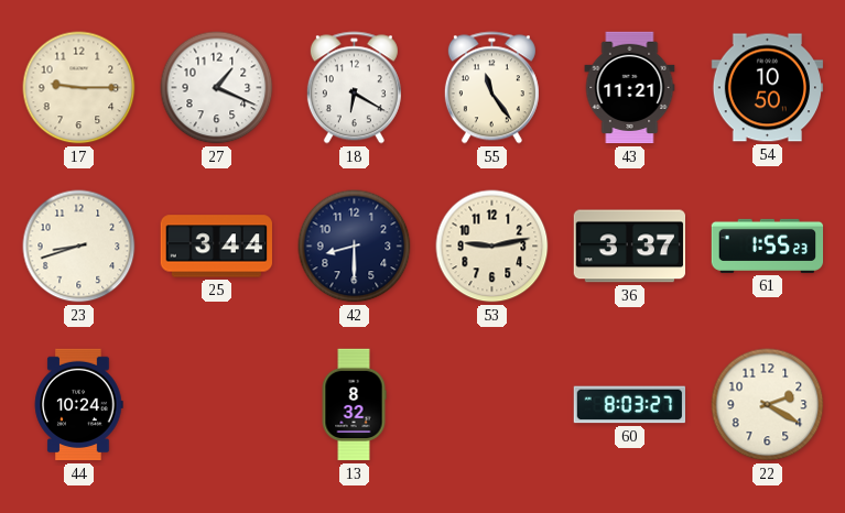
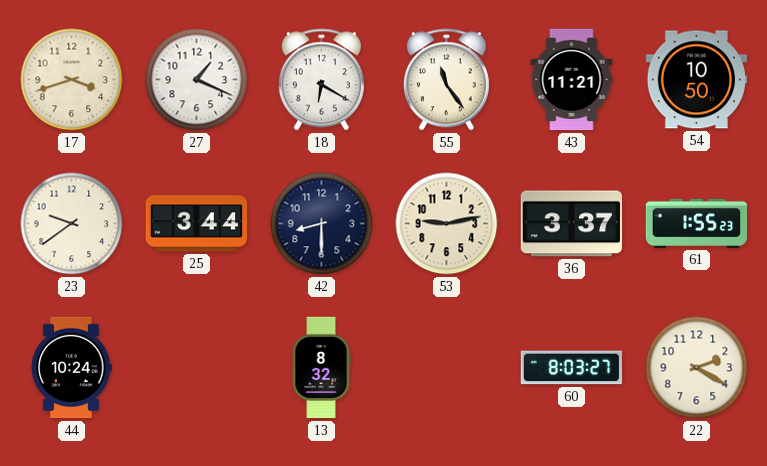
17: 9:15 -> 3:42
23: 8:42 -> 9:39
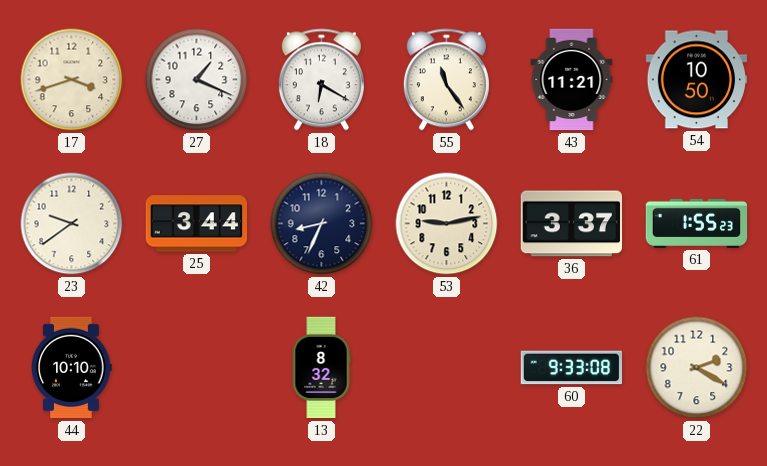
42: 8:30 -> 8:34
44: 10:24 -> 10:10
60: 8:03 -> 9:33
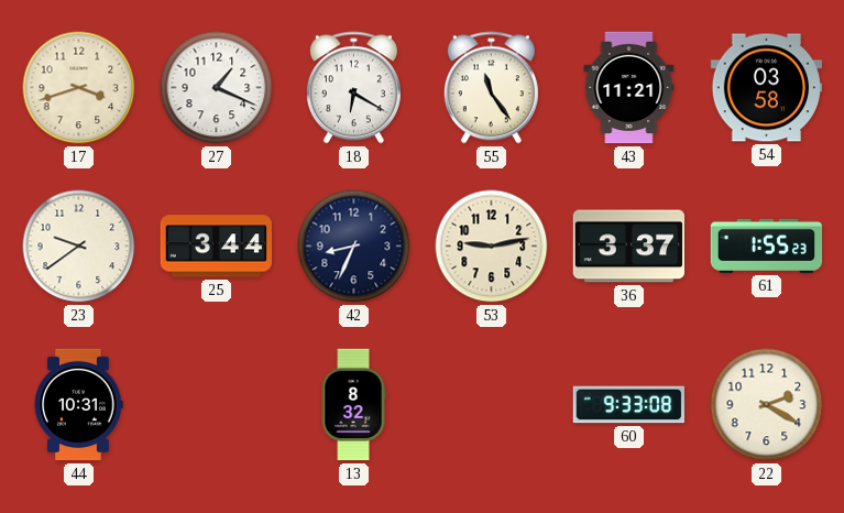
54: 10:50 -> 03:58
44: 10:10 -> 10:31
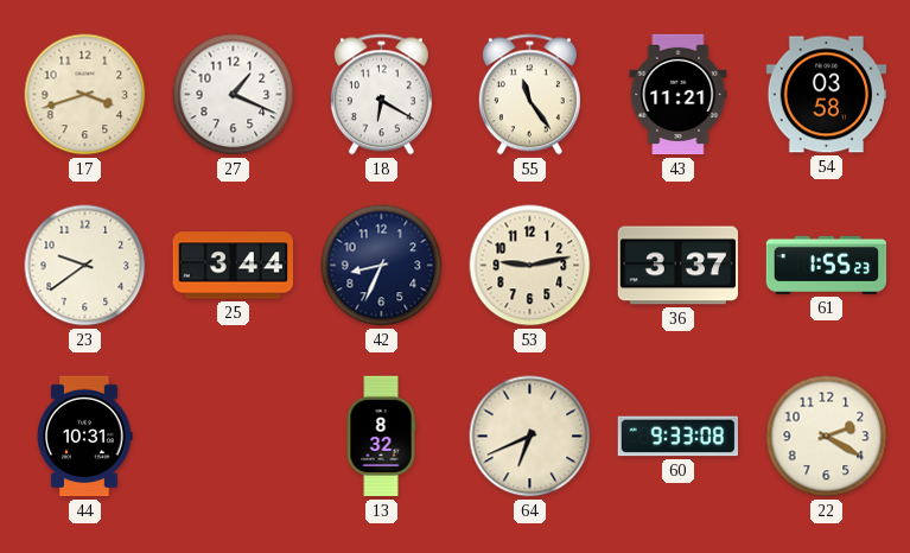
64: none -> 6:41
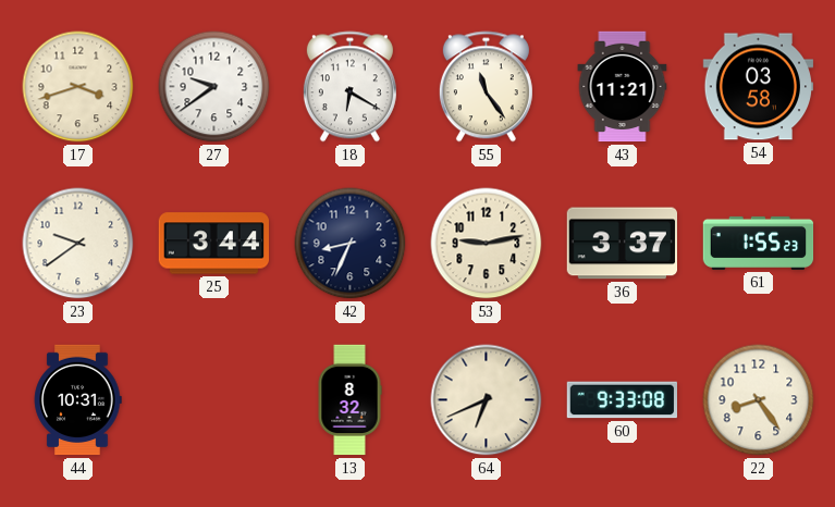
27: 1:19 -> 9:39
22: 2:20 -> 8:24
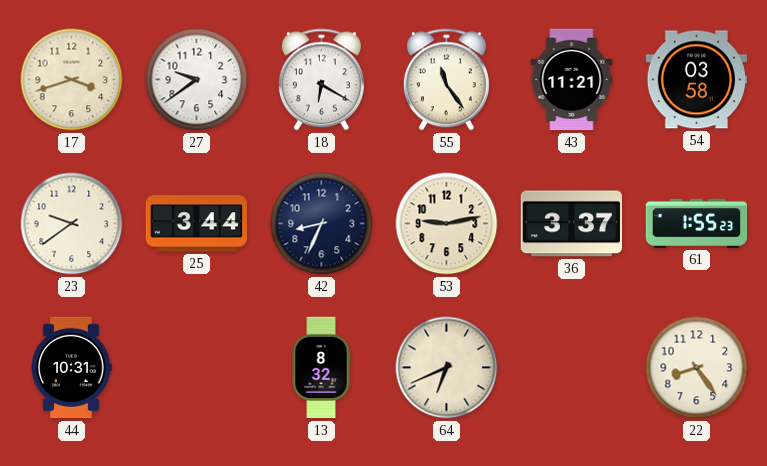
60: 9:33 -> none
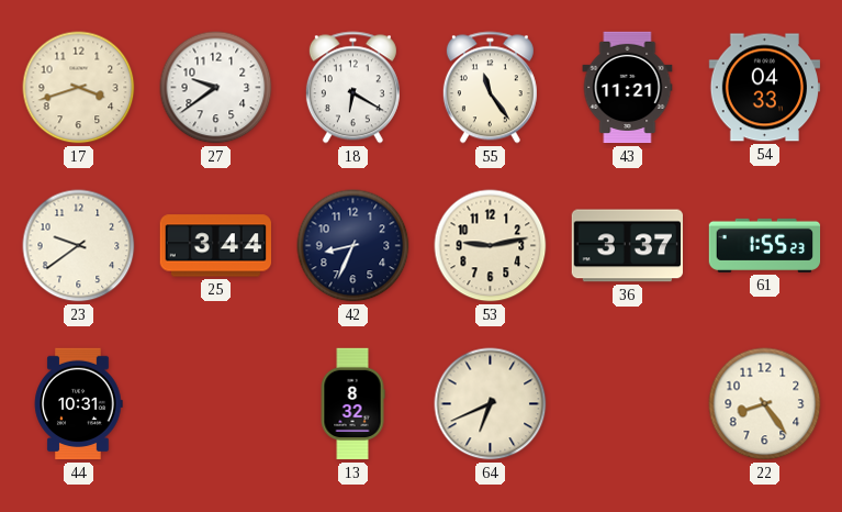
54: 03:58 -> 04:33
